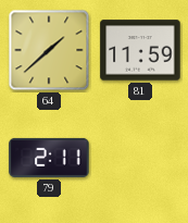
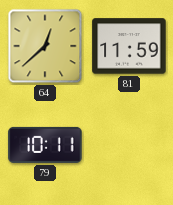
64: 1:38 -> 12:38
79: 2:11 -> 10:11
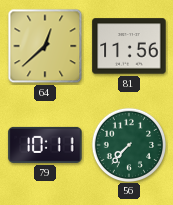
81: 11:59 -> 11:56
56: none -> 7:37
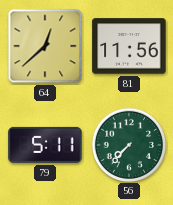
79: 10:11 -> 5:11
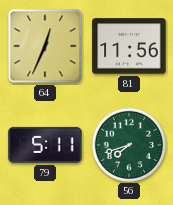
64: 12:38 -> 12:34
56: 7:37 -> 7:42
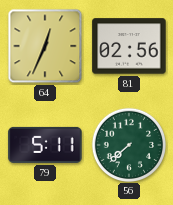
81: 11:56 -> 02:56
56: 7:42 -> 7:38
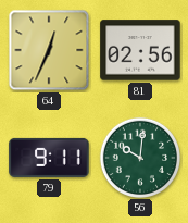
79: 5:11 -> 9:11
56: 7:38 -> 10:01
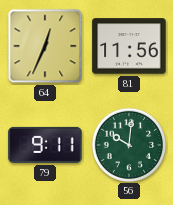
81: 02:56 -> 11:56
